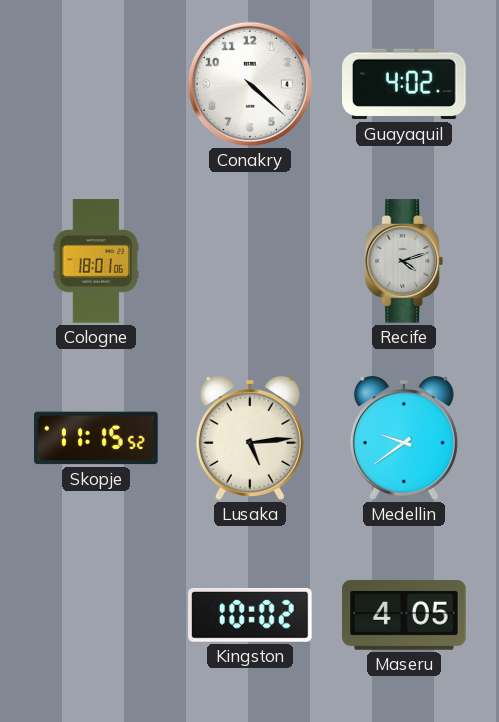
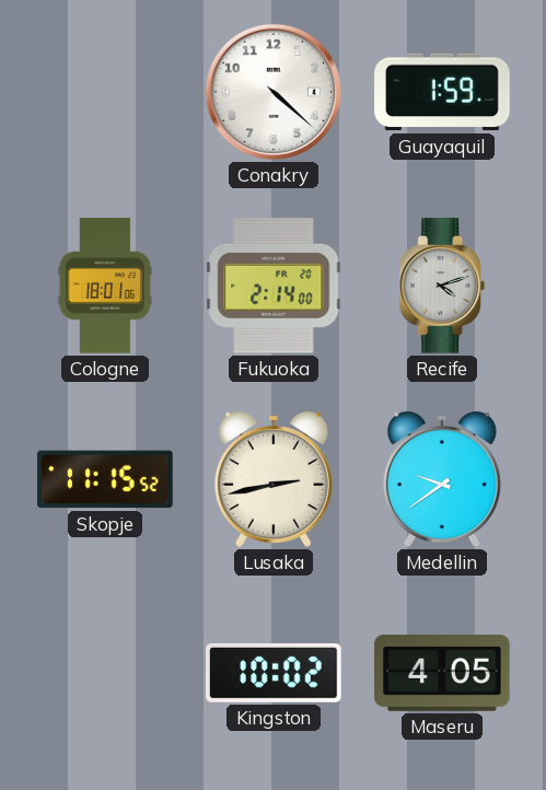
Guayaquil: 4:02 -> 1:59
Fukuoka: none -> 2:14
Lusaka: 5:14 -> 2:43
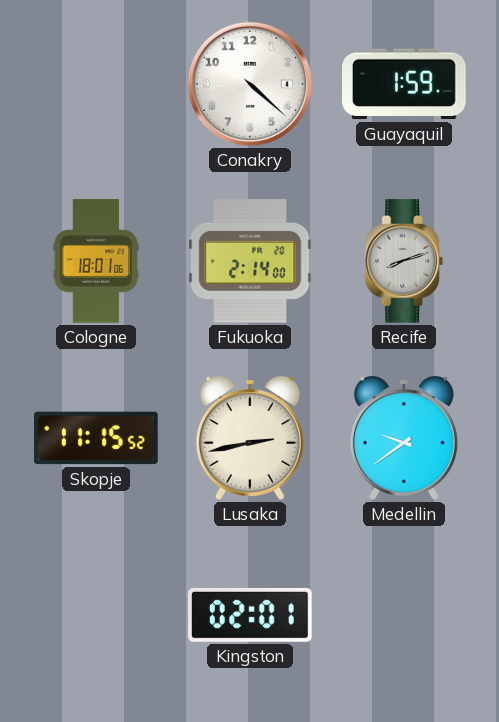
Recife: 4:12 -> 8:12
Kingston: 10:02 -> 02:01
Maseru: 4:05 -> none
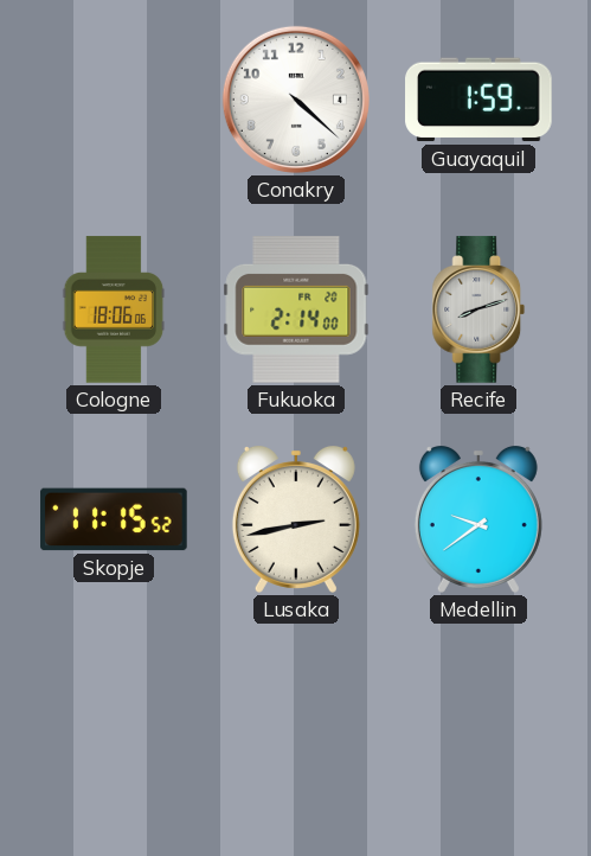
Cologne: 18:01 -> 18:06
Kingston: 02:01 -> none
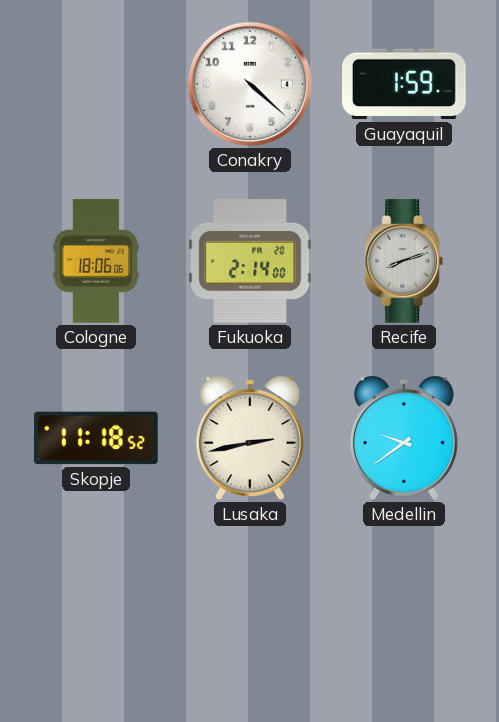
Skopje: 11:15 -> 11:18
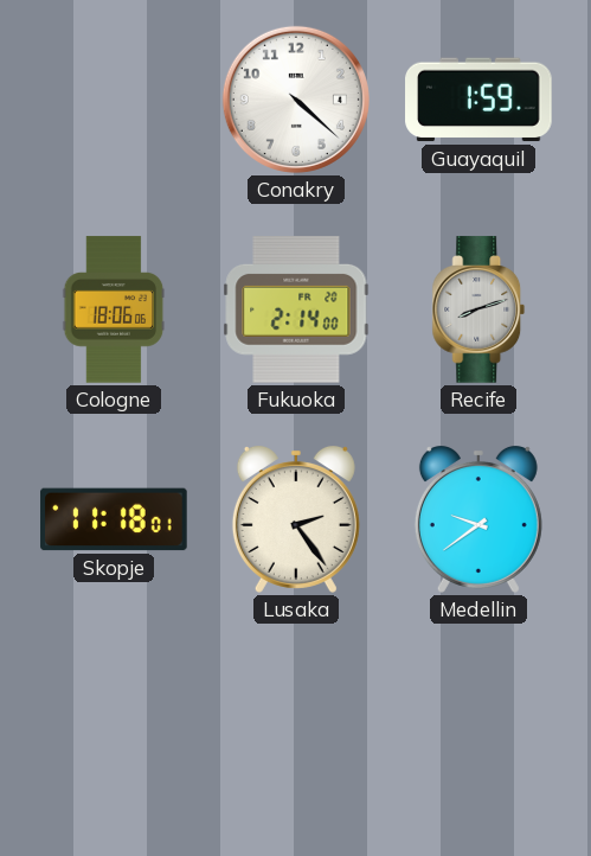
Skopje: 11:18:52 -> 11:18:01
Lusaka: 2:43 -> 2:24
